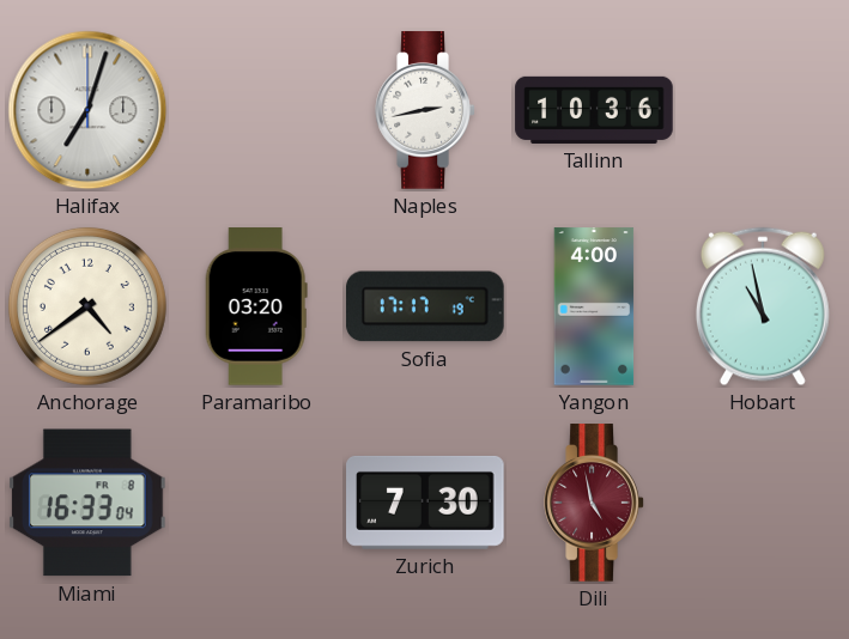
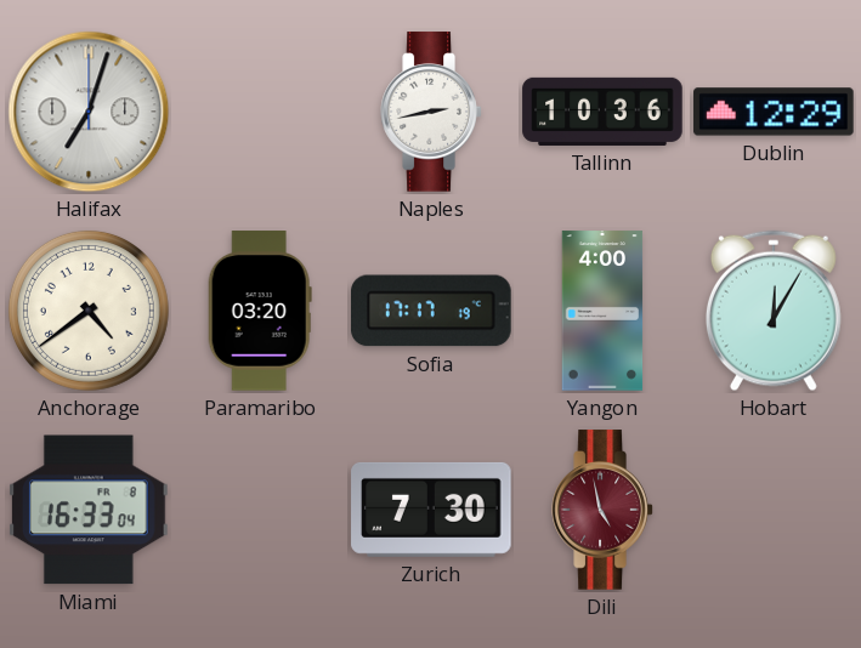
Dublin: none -> 12:29
Hobart: 10:58 -> 12:05
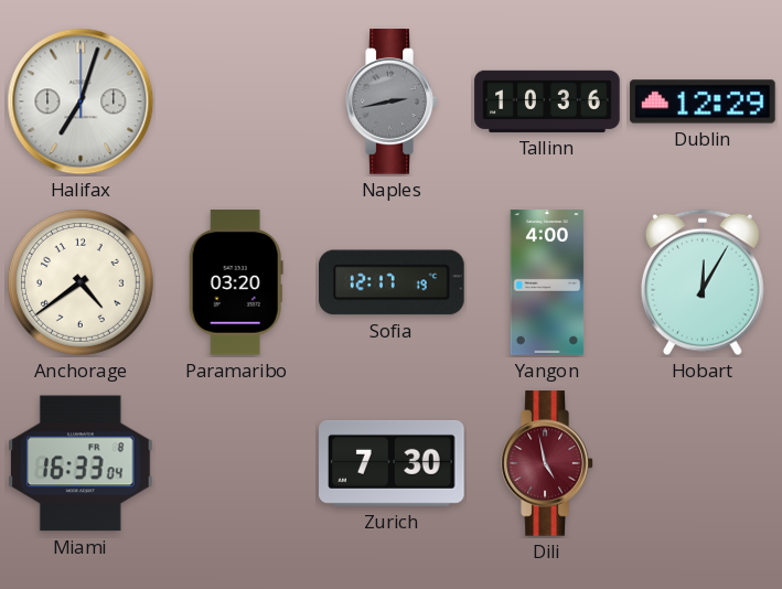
Naples dial: white -> grey
Sofia: 17:17 -> 12:17
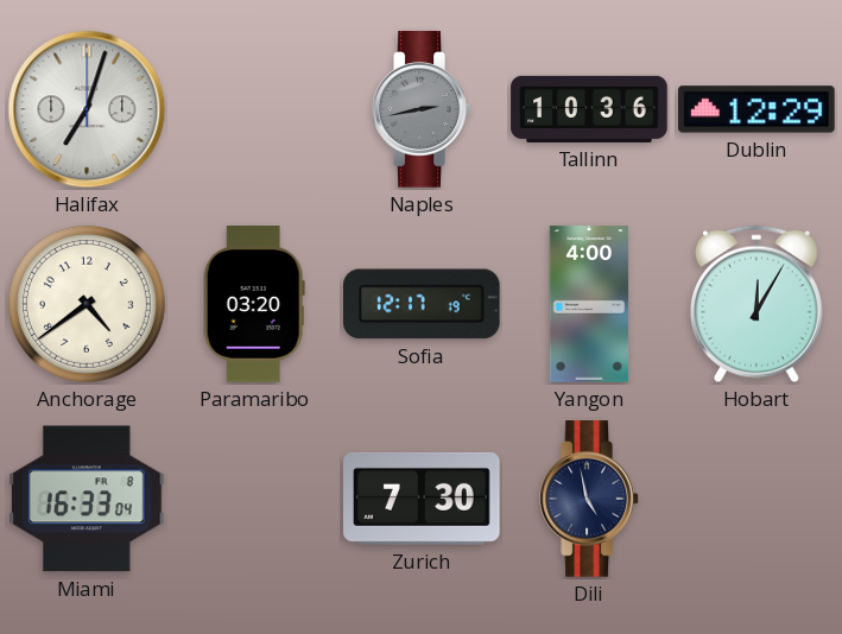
Dili dial: burgundy -> navy
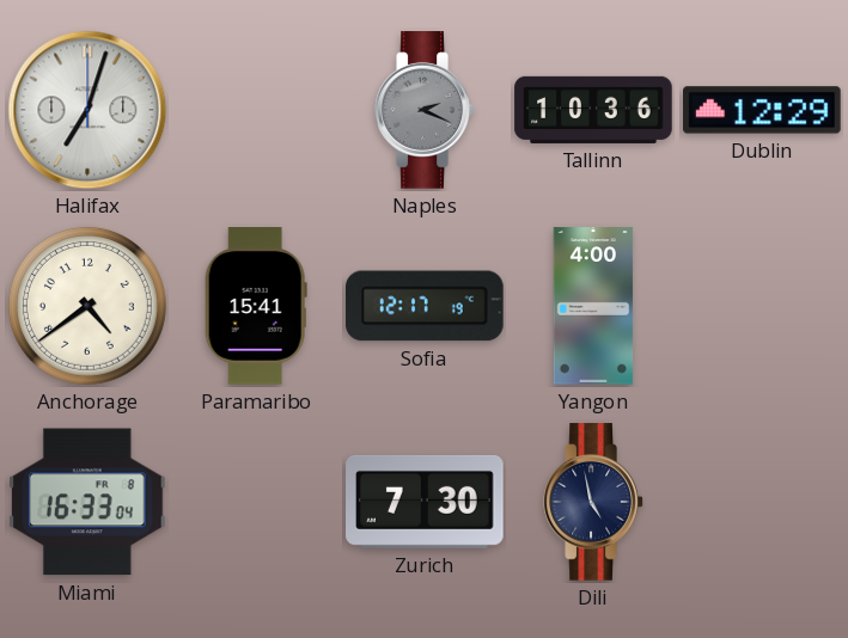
Naples: 2:43 -> 2:19
Paramaribo: 03:20 -> 15:41
Hobart: 12:05 -> none
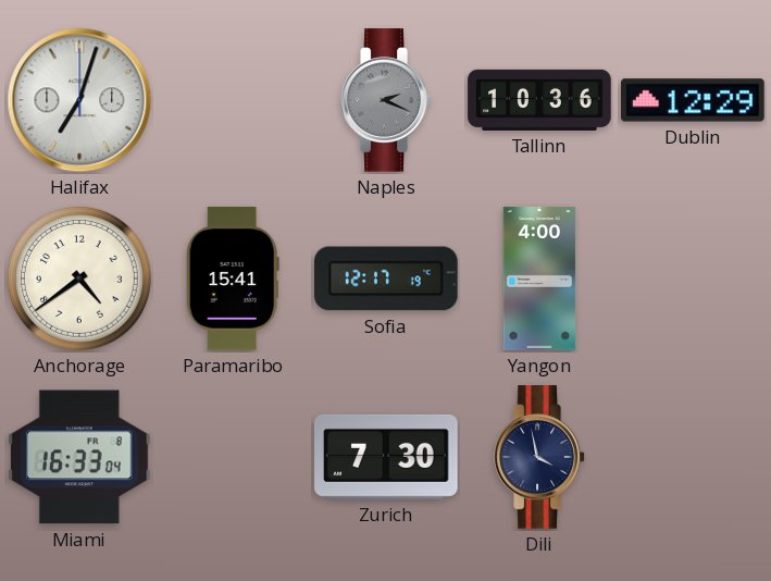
Dili: 4:58 -> 3:58
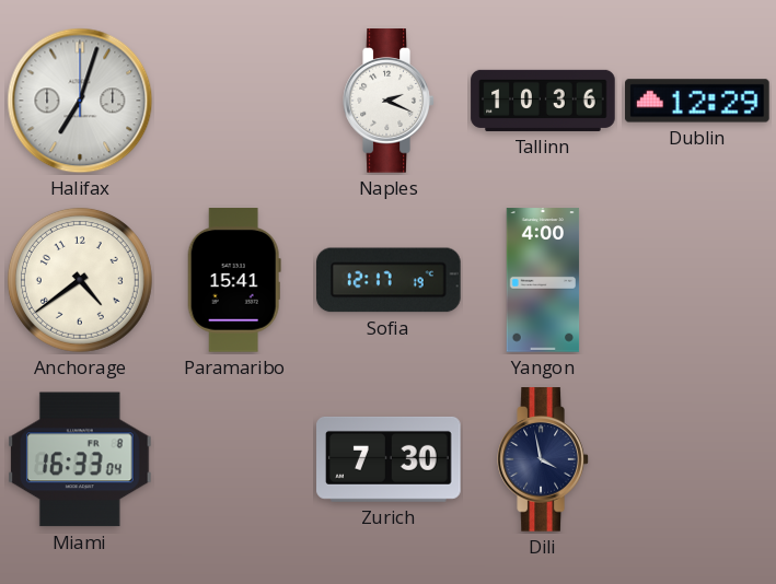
Naples dial: grey -> white
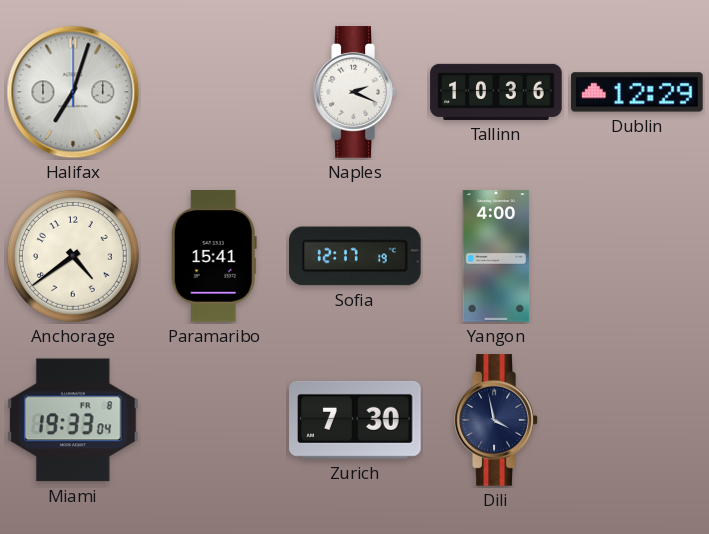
Miami: 16:33 -> 19:33
